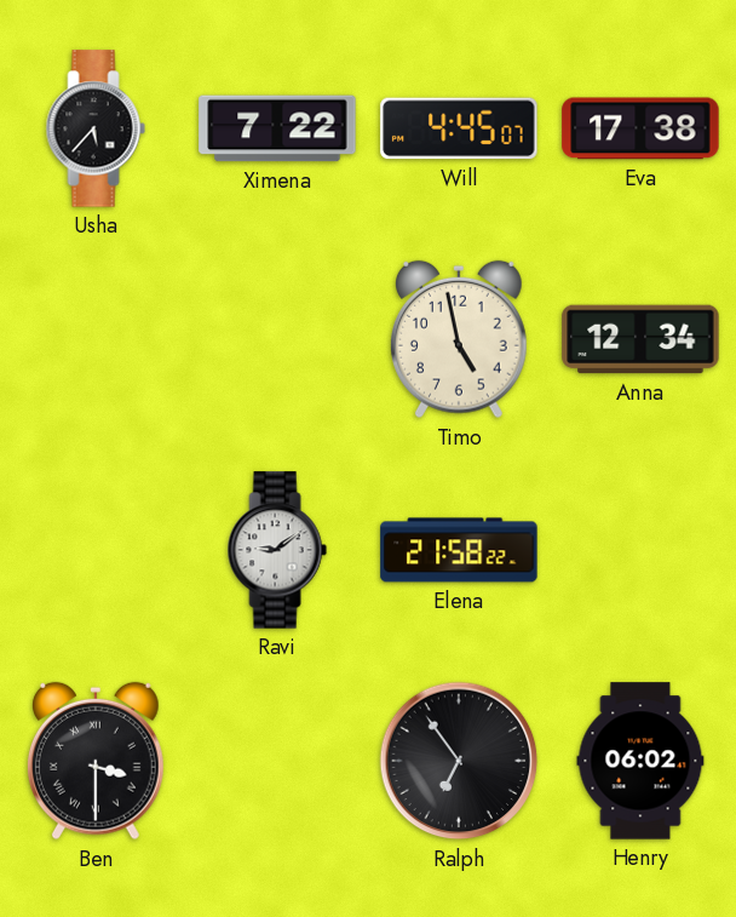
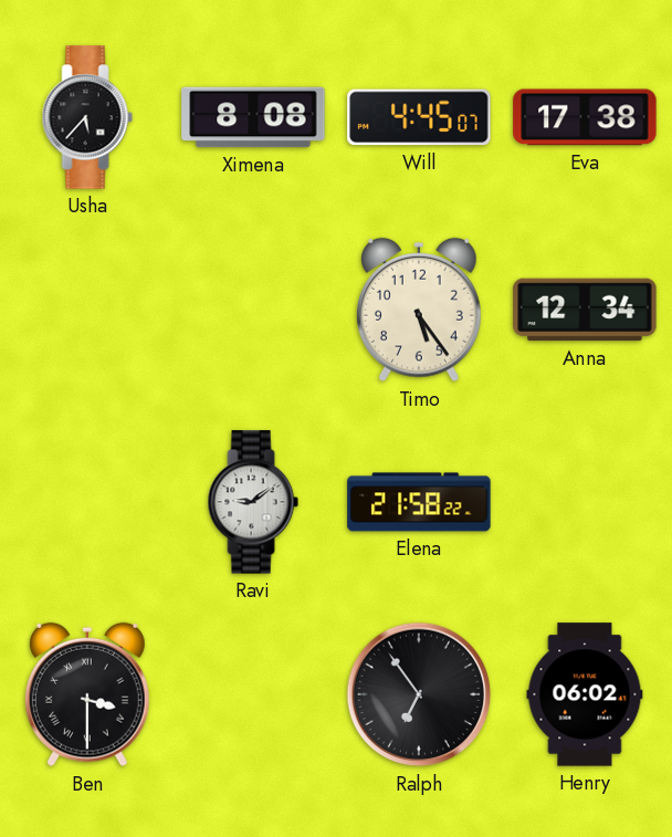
Ximena: 7:22 -> 8:08
Timo: 4:58 -> 5:24
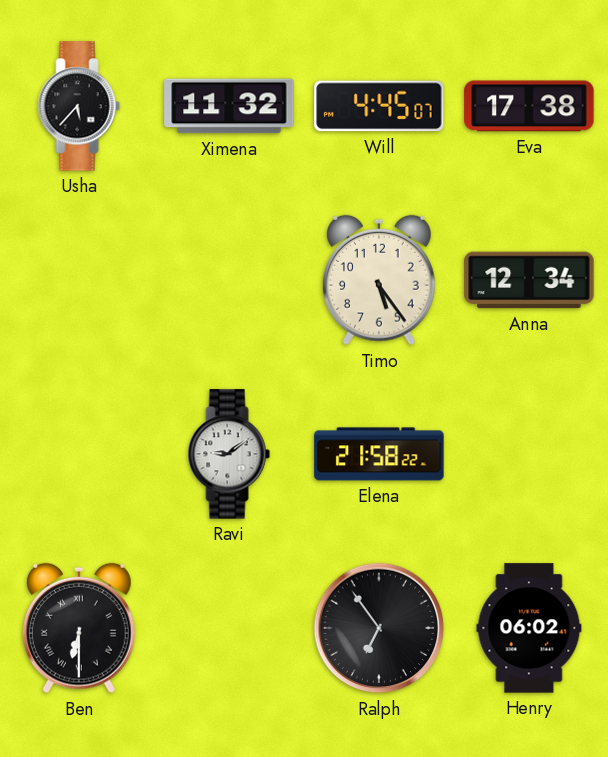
Ximena: 8:08 -> 11:32
Ben: 3:30 -> 6:30
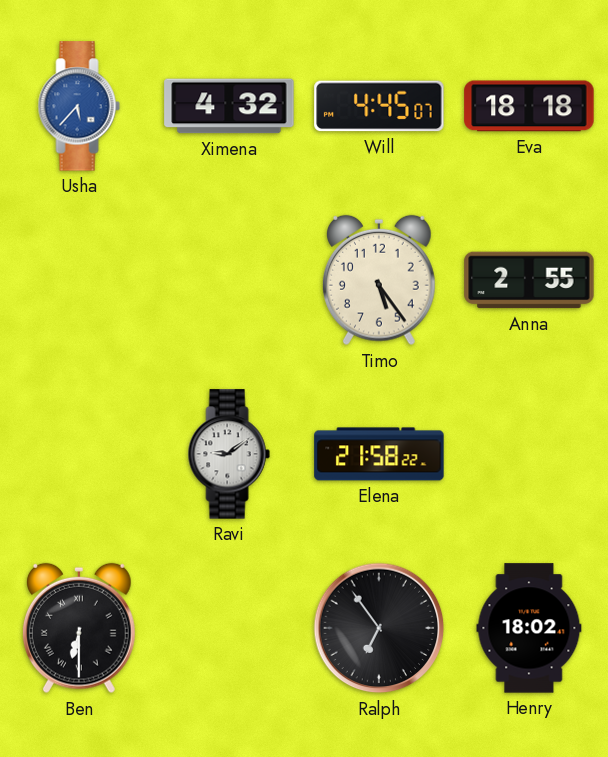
Usha dial: black -> blue
Ximena: 11:32 -> 4:32
Eva: 17:38 -> 18:18
Anna: 12:34 -> 2:55
Henry: 06:02 -> 18:02
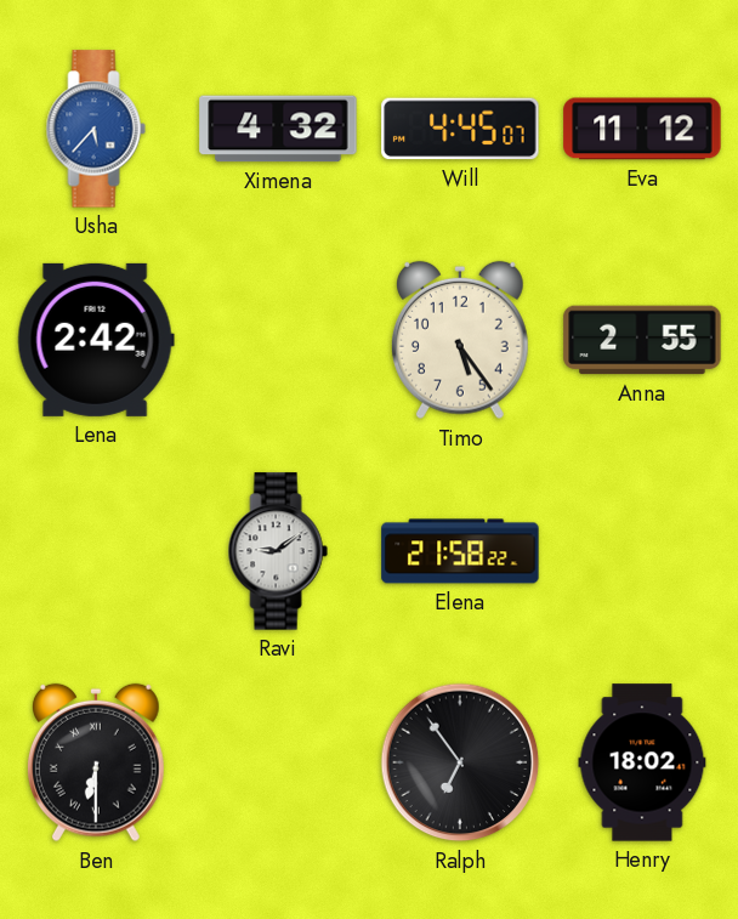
Eva: 18:18 -> 11:12
Lena: none -> 2:42
